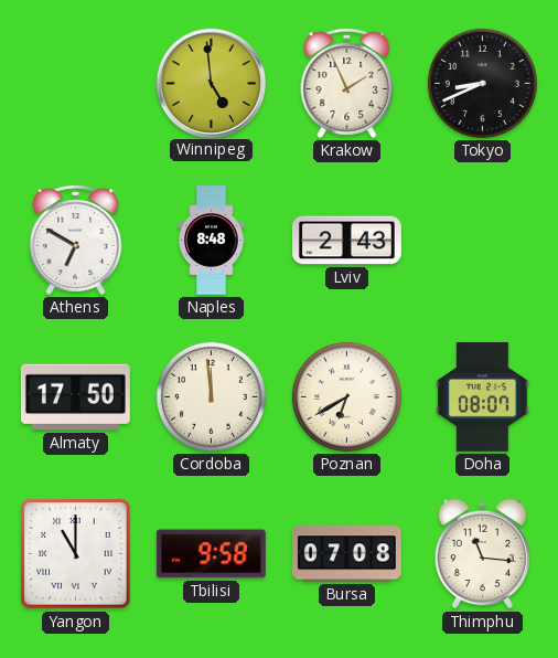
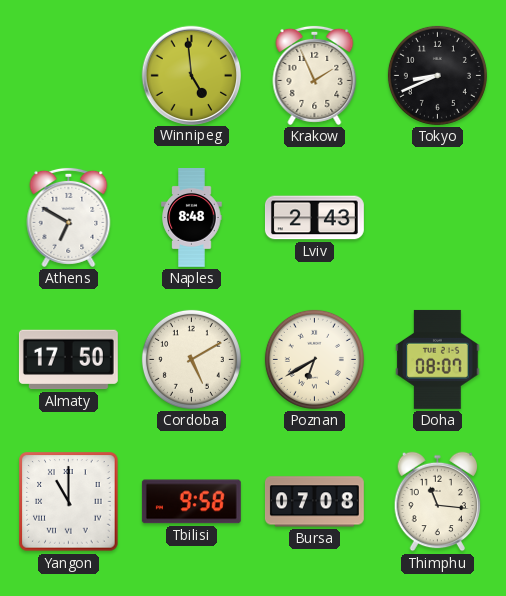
Cordoba: 11:59 -> 5:10
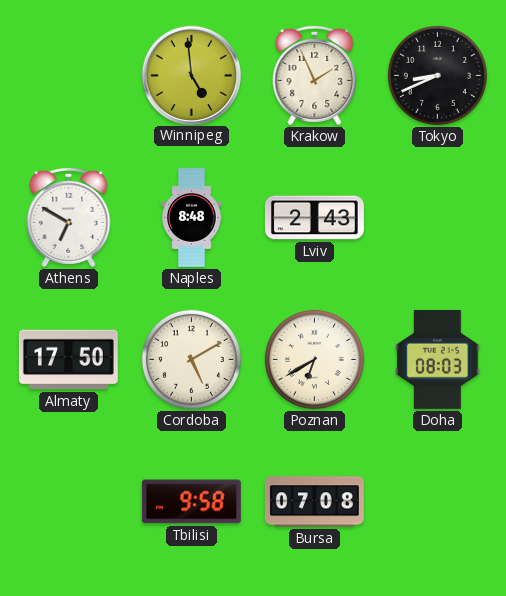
Doha: 08:07 -> 08:03
Yangon: 11:00 -> none
Thimphu: 11:16 -> none
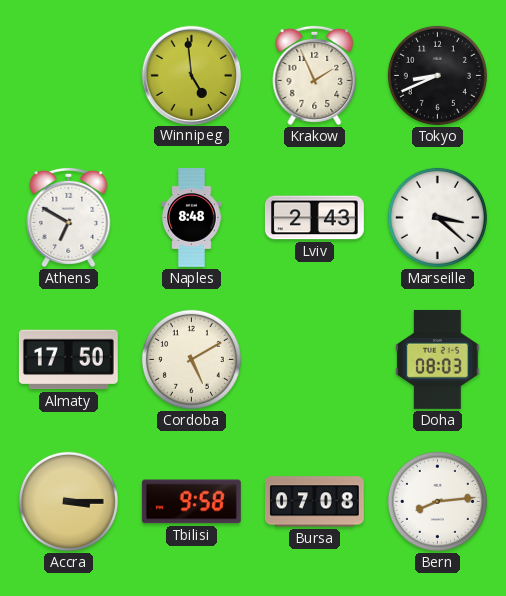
Marseille: none -> 3:22
Poznan: 6:40 -> none
Accra: none -> 3:15
Bern: none -> 8:14
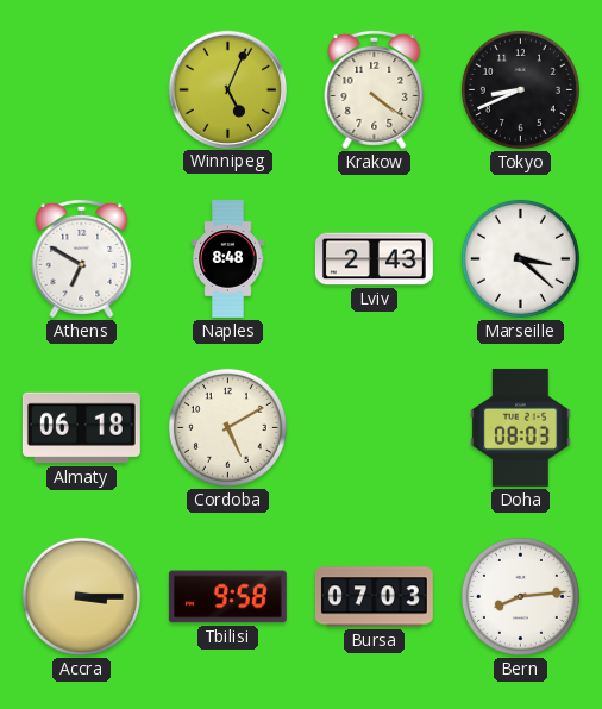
Winnipeg: 4:59 -> 5:04
Krakow: 1:56 -> 4:21
Almaty: 17:50 -> 06:18
Bursa: 07:08 -> 07:03
